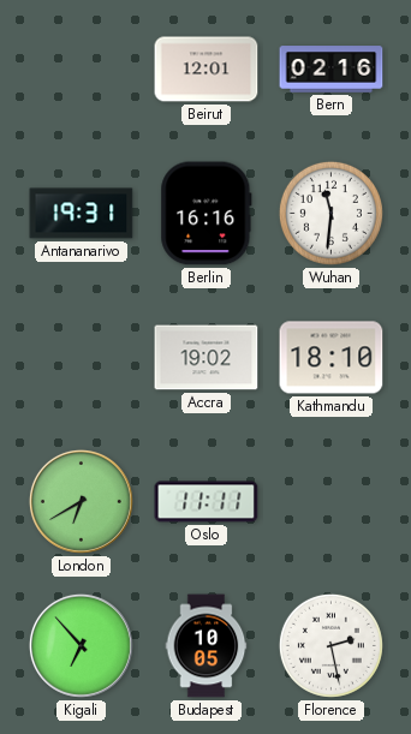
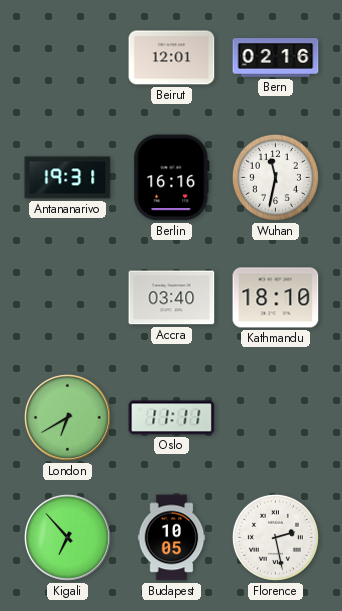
Wuhan: 11:31 -> 11:32
Accra: 19:02 -> 03:40
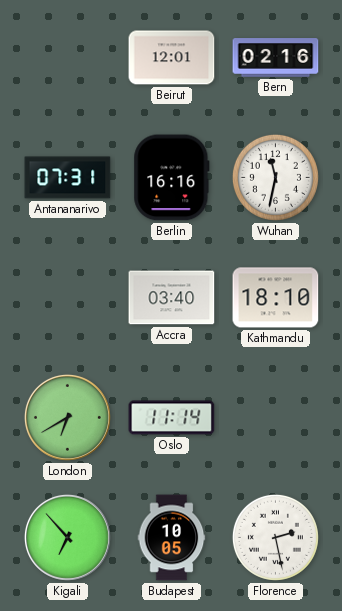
Antananarivo: 19:31 -> 07:31
Oslo: 11:11 -> 11:14
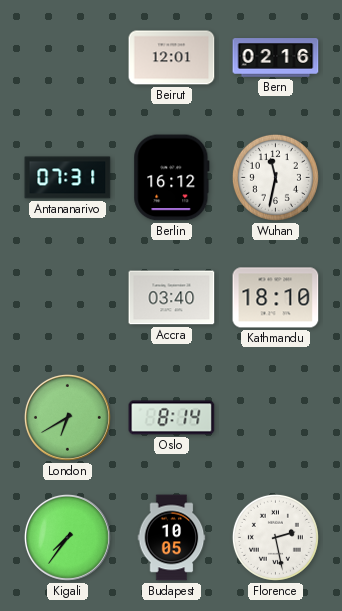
Berlin: 16:16 -> 16:12
Oslo: 11:14 -> 8:14
Kigali: 6:53 -> 7:36
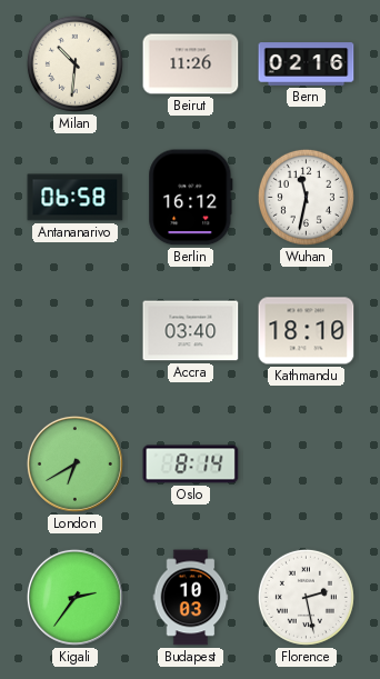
Milan: none -> 10:31
Beirut: 12:01 -> 11:26
Antananarivo: 07:31 -> 06:58
Kigali: 7:36 -> 2:36
Budapest: 10:05 -> 10:03
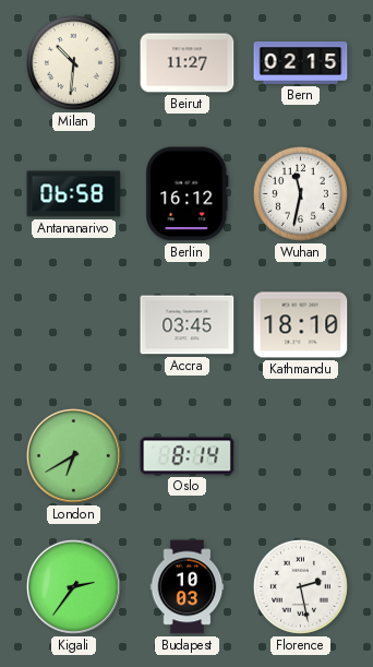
Beirut: 11:26 -> 11:27
Bern: 02:16 -> 02:15
Accra: 03:40 -> 03:45
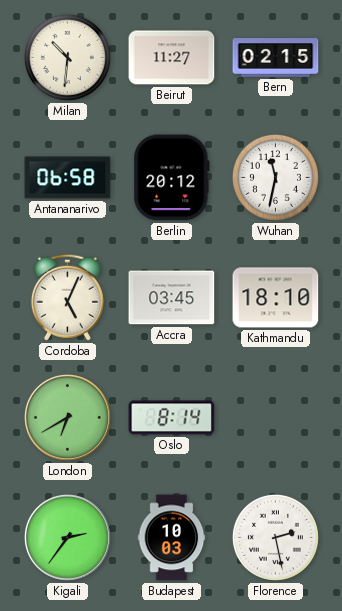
Berlin: 16:12 -> 20:12
Cordoba: none -> 5:04
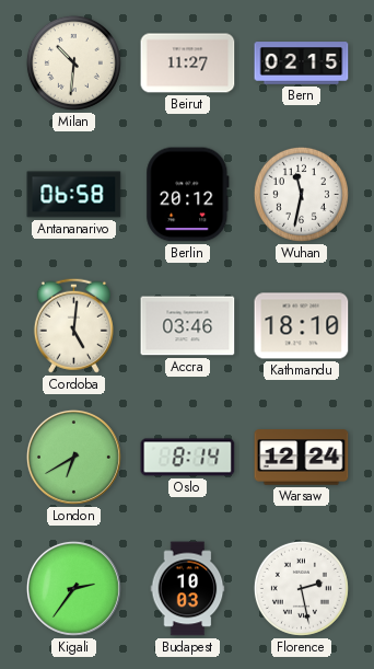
Cordoba: 5:04 -> 5:01
Accra: 03:45 -> 03:46
Warsaw: none -> 12:24
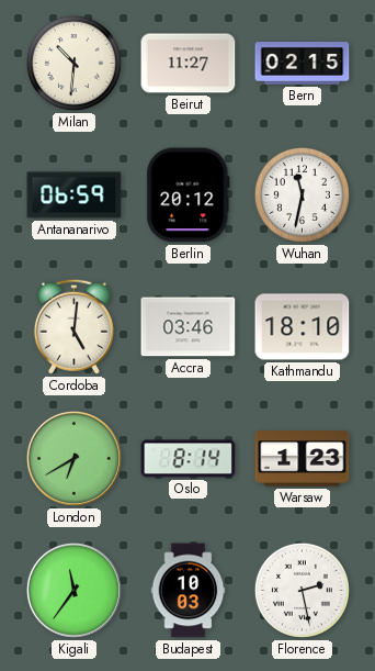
Antananarivo: 06:58 -> 06:59
Warsaw: 12:24 -> 1:23
Kigali: 2:36 -> 11:36
